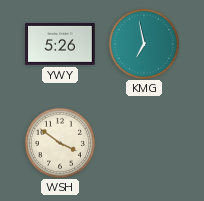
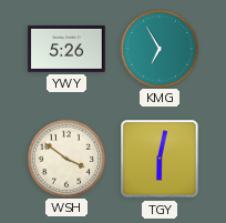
KMG: 6:58 -> 6:55
TGY: none -> 6:02
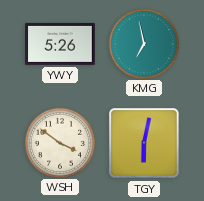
KMG: 6:55 -> 6:58
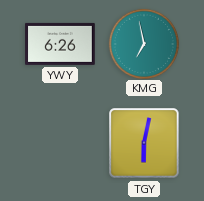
YWY: 5:26 -> 6:26
WSH: 3:51 -> none
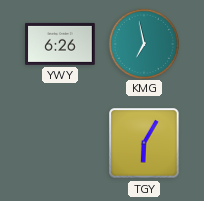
TGY: 6:02 -> 6:05
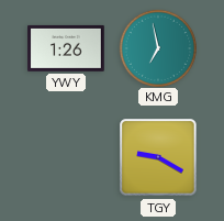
YWY: 6:26 -> 1:26
TGY: 6:05 -> 9:20
